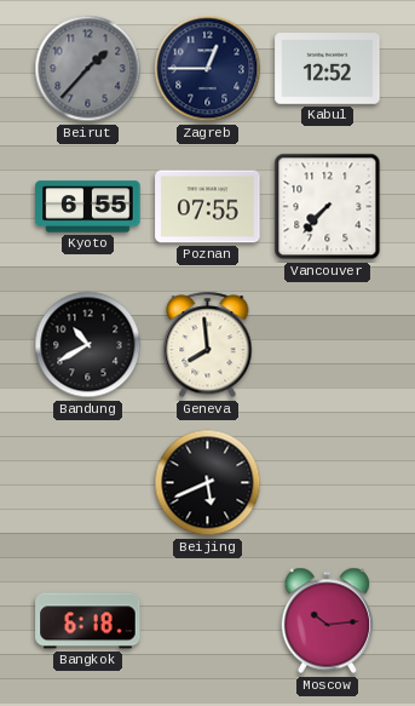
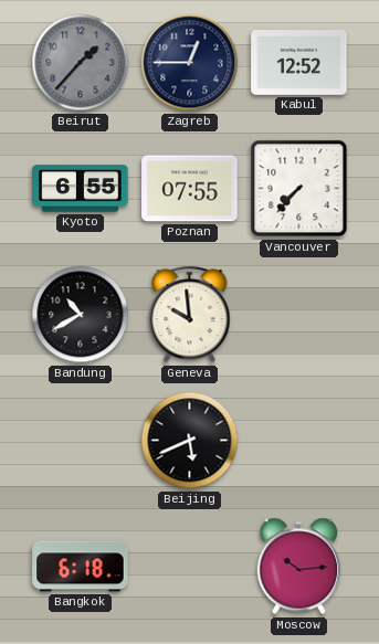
Geneva: 7:59 -> 9:59
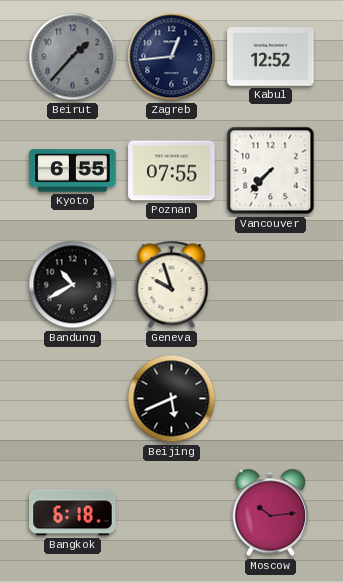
Zagreb: 12:45 -> 12:44
Geneva: 9:59 -> 9:57
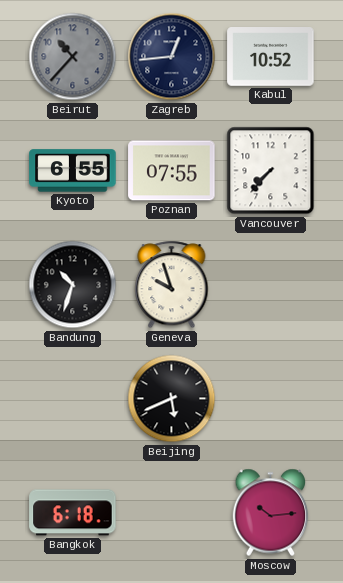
Beirut: 1:37 -> 10:37
Kabul: 12:52 -> 10:52
Bandung: 10:40 -> 10:33
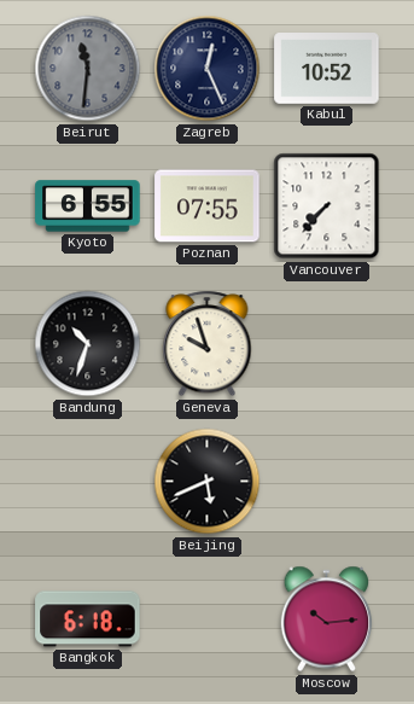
Beirut: 10:37 -> 11:31
Zagreb: 12:44 -> 12:26
